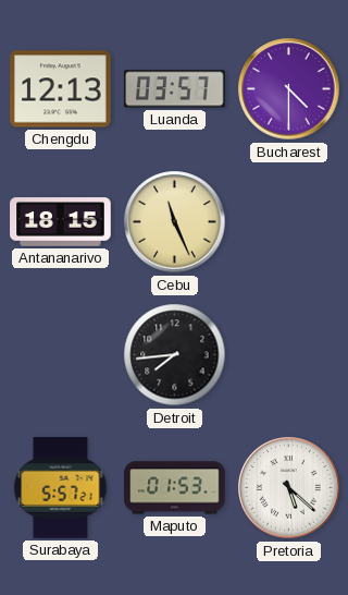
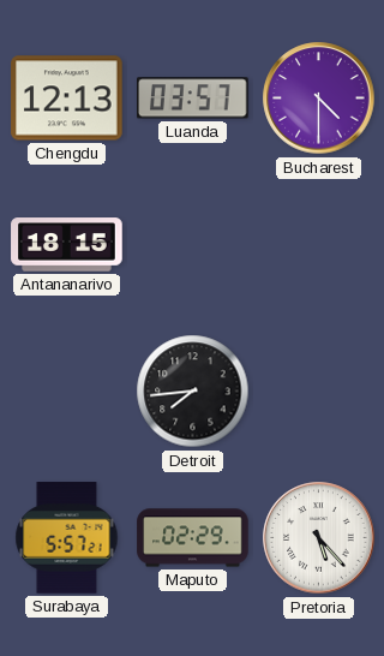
Cebu: 11:26 -> none
Maputo: 01:53 -> 02:29
Pretoria: 5:22 -> 5:23
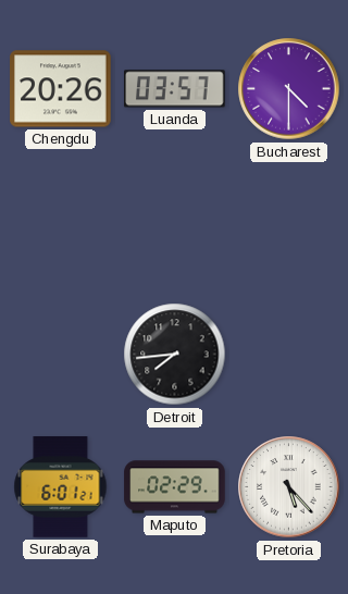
Chengdu: 12:13 -> 20:26
Antananarivo: 18:15 -> none
Surabaya: 5:57 -> 6:01
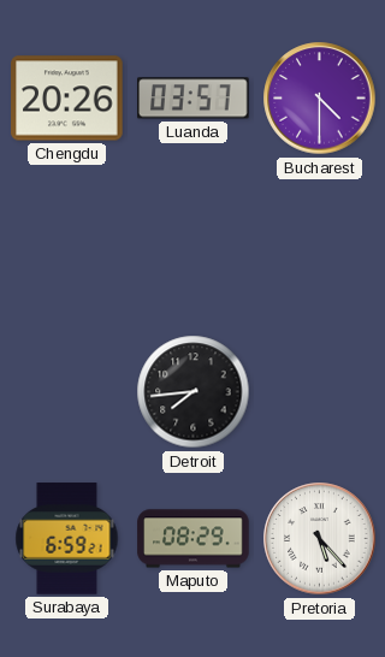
Surabaya: 6:01 -> 6:59
Maputo: 02:29 -> 08:29
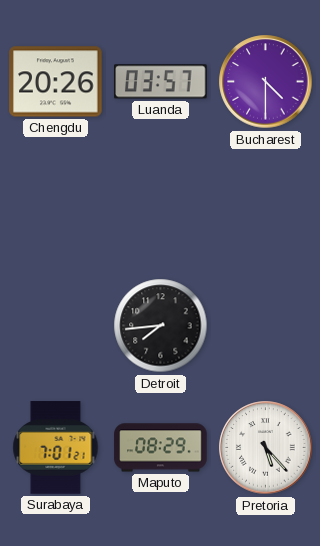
Surabaya: 6:59 -> 7:01
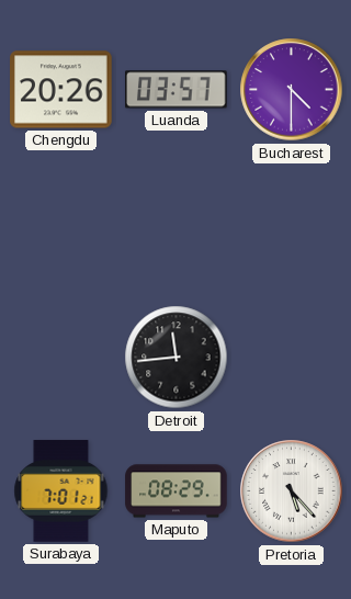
Detroit: 7:44 -> 11:44
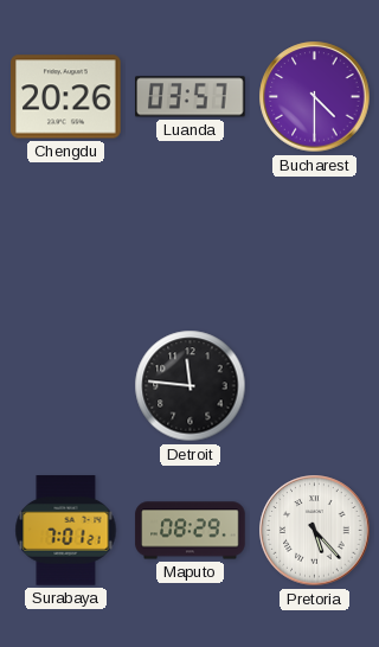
Detroit: 11:44 -> 11:46
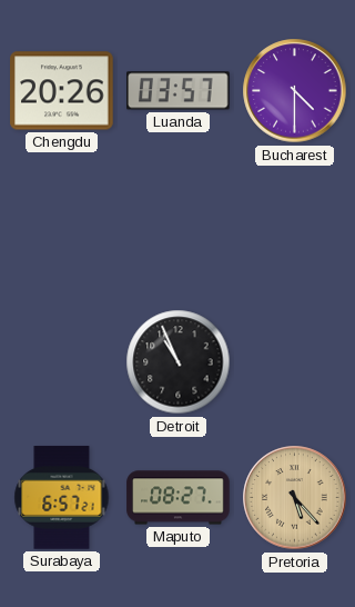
Detroit: 11:46 -> 10:56
Surabaya: 7:01 -> 6:57
Maputo: 08:29 -> 08:27
Pretoria dial: white -> champagne
